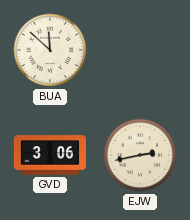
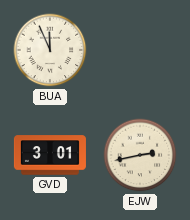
BUA: 11:52 -> 11:56
GVD: 3:06 -> 3:01
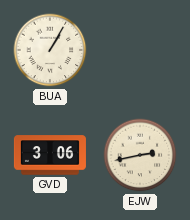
BUA: 11:56 -> 1:05
GVD: 3:01 -> 3:06
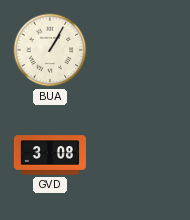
GVD: 3:06 -> 3:08
EJW: 2:43 -> none
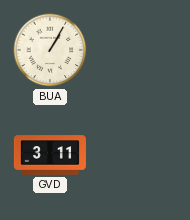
GVD: 3:08 -> 3:11
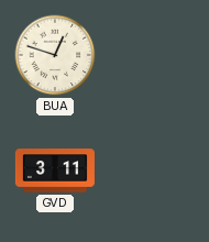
BUA: 1:05 -> 12:48
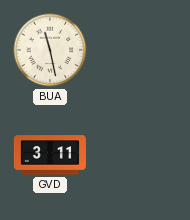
BUA: 12:48 -> 11:28
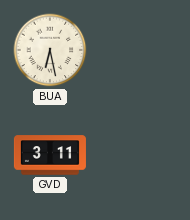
BUA: 11:28 -> 6:28
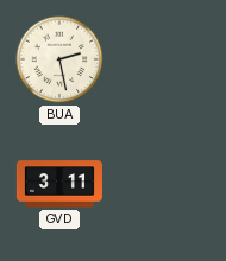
BUA: 6:28 -> 2:28
